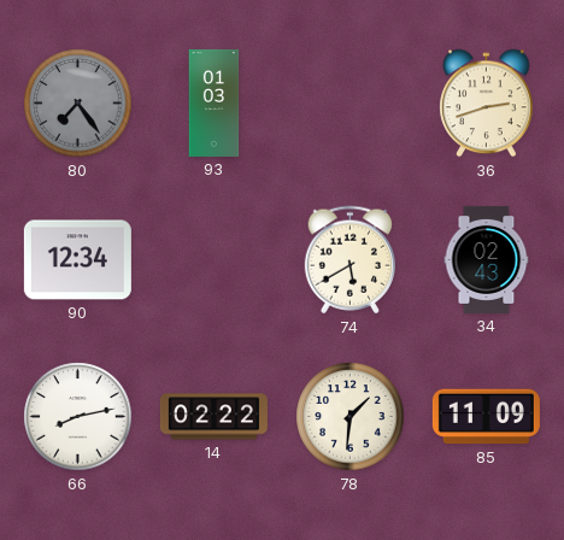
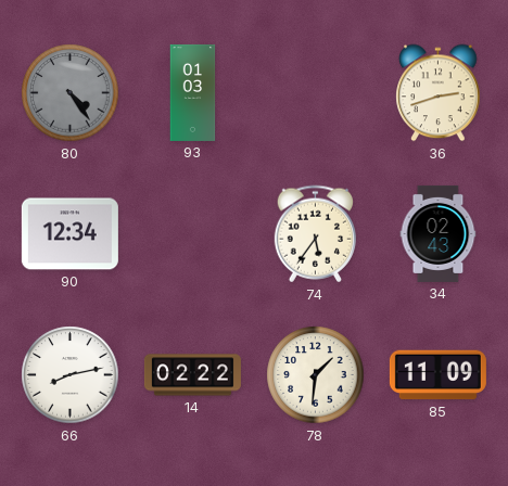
80: 7:24 -> 4:24
74: 5:40 -> 5:36
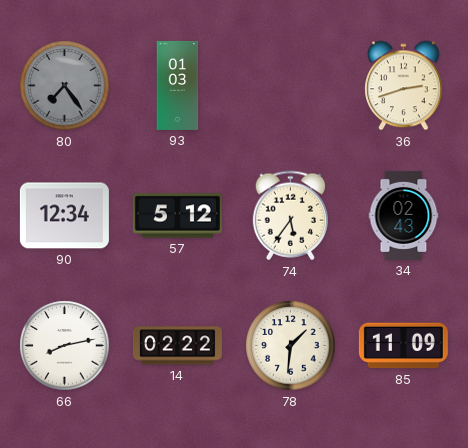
80: 4:24 -> 7:24
57: none -> 5:12
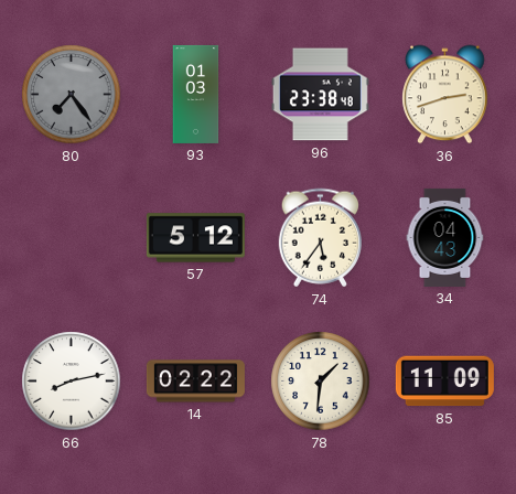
96: none -> 23:38
90: 12:34 -> none
34: 02:43 -> 04:43
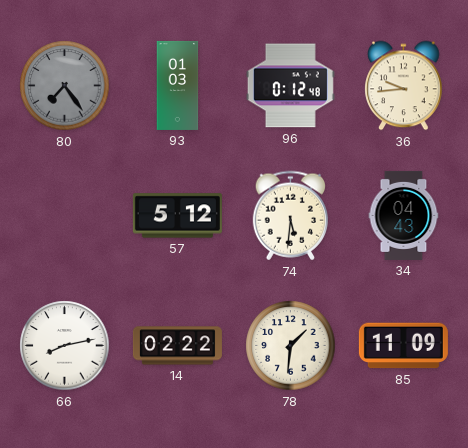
96: 23:38 -> 0:12
36: 2:42 -> 9:44
74: 5:36 -> 5:31
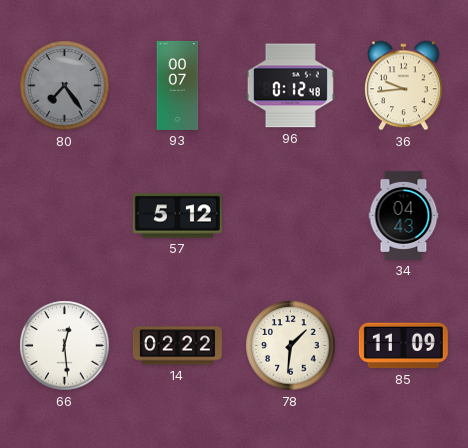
93: 01:03 -> 00:07
74: 5:31 -> none
66: 8:13 -> 12:29
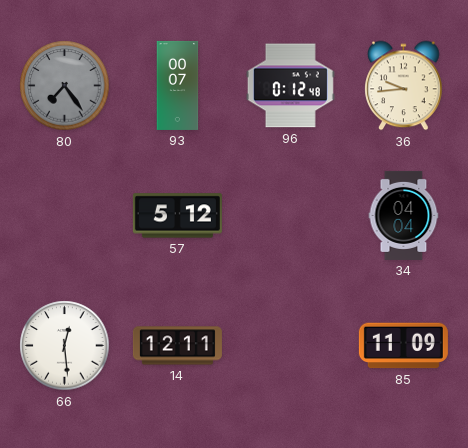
34: 04:43 -> 04:04
14: 02:22 -> 12:11
78: 1:31 -> none
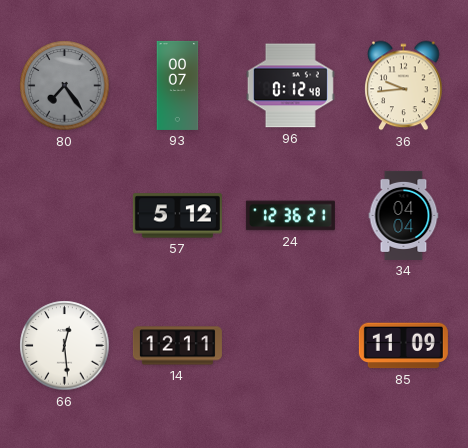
24: none -> 12:36
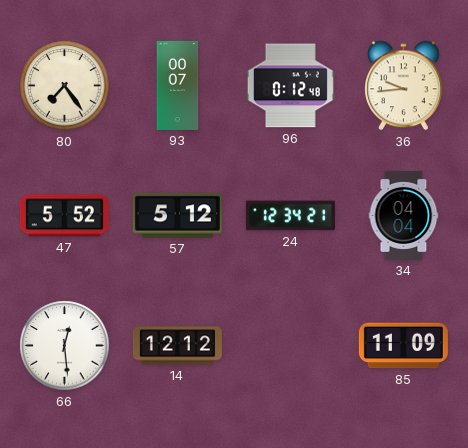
80 dial: grey -> cream
47: none -> 5:52
24: 12:36 -> 12:34
14: 12:11 -> 12:12
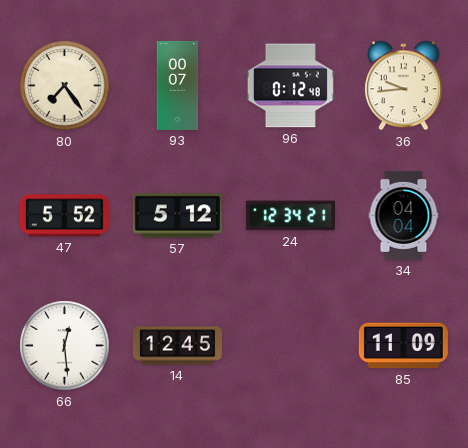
14: 12:12 -> 12:45
